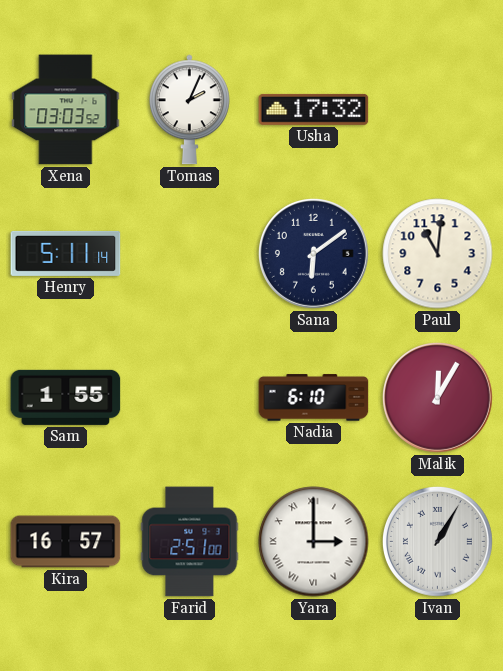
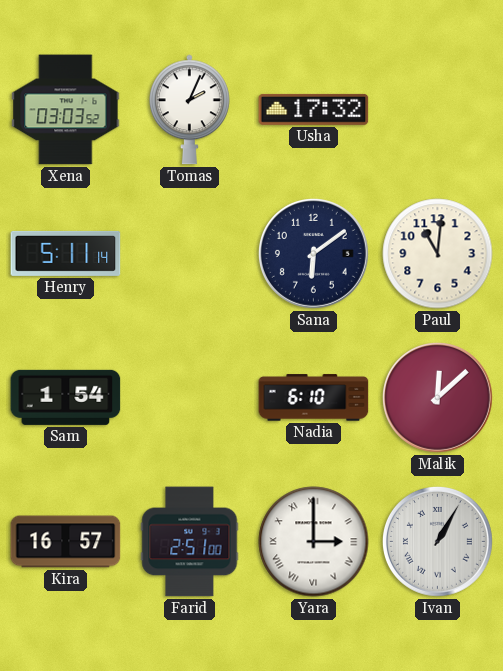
Sam: 1:55 -> 1:54
Malik: 12:05 -> 12:08
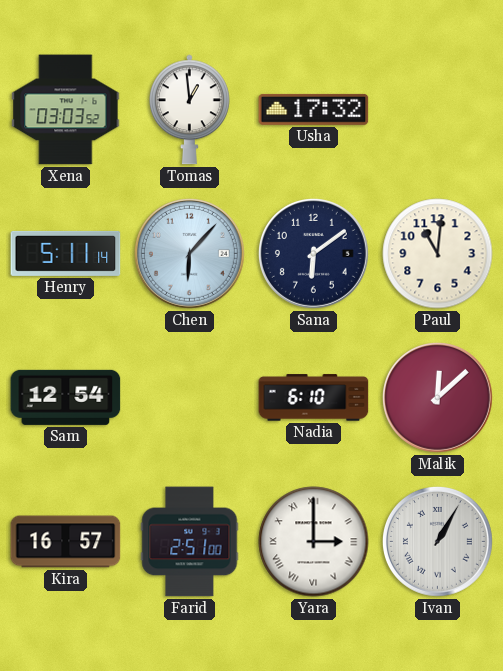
Tomas: 2:04 -> 12:59
Chen: none -> 6:07
Sam: 1:54 -> 12:54
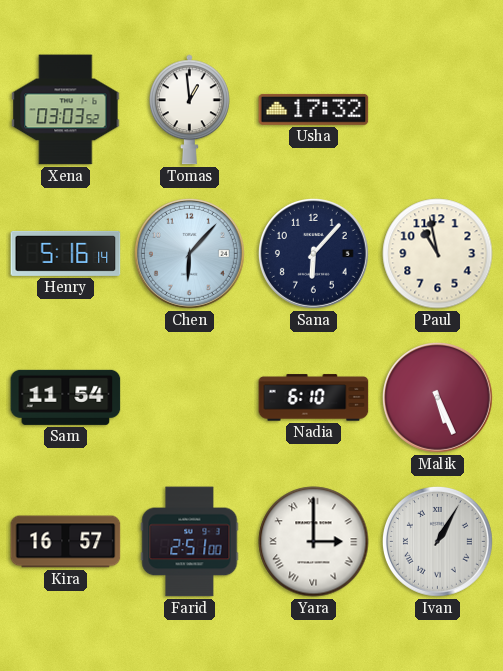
Henry: 5:11 -> 5:16
Sana: 6:09 -> 6:07
Paul: 11:01 -> 10:58
Sam: 12:54 -> 11:54
Malik: 12:08 -> 5:26
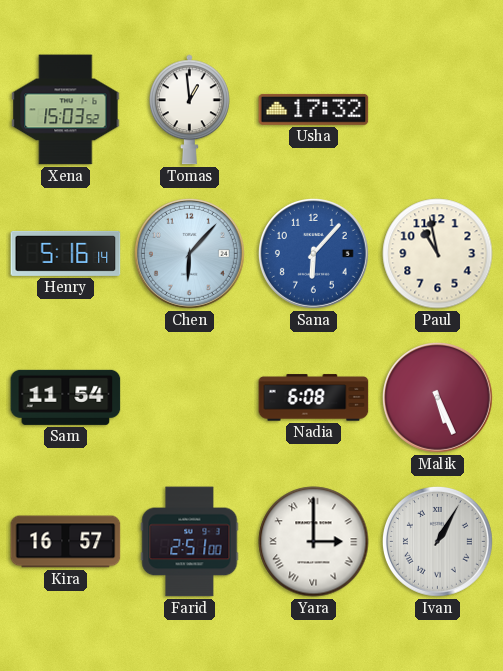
Xena: 03:03 -> 15:03
Sana dial: navy -> blue
Nadia: 6:10 -> 6:08
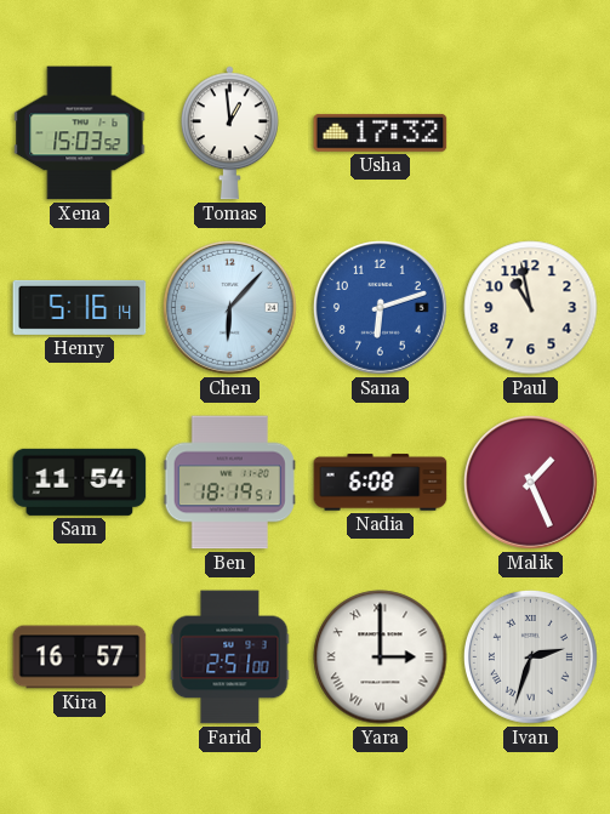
Sana: 6:07 -> 6:12
Ben: none -> 18:19
Malik: 5:26 -> 1:26
Ivan: 1:05 -> 2:33
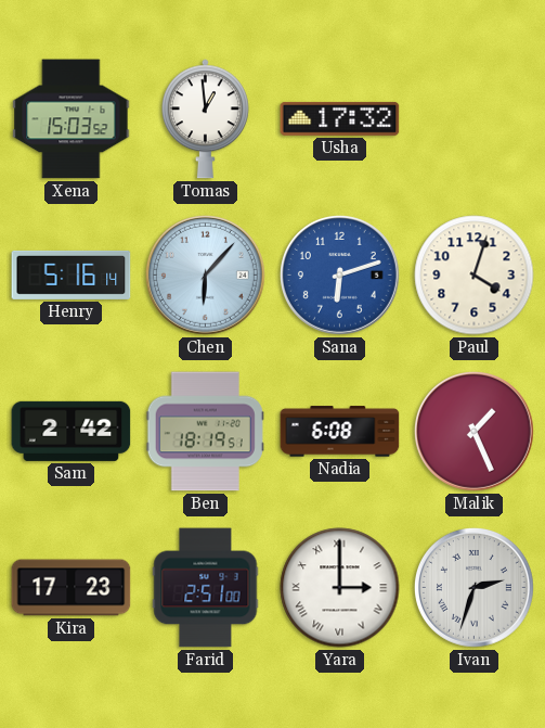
Paul: 10:58 -> 4:03
Sam: 11:54 -> 2:42
Kira: 16:57 -> 17:23
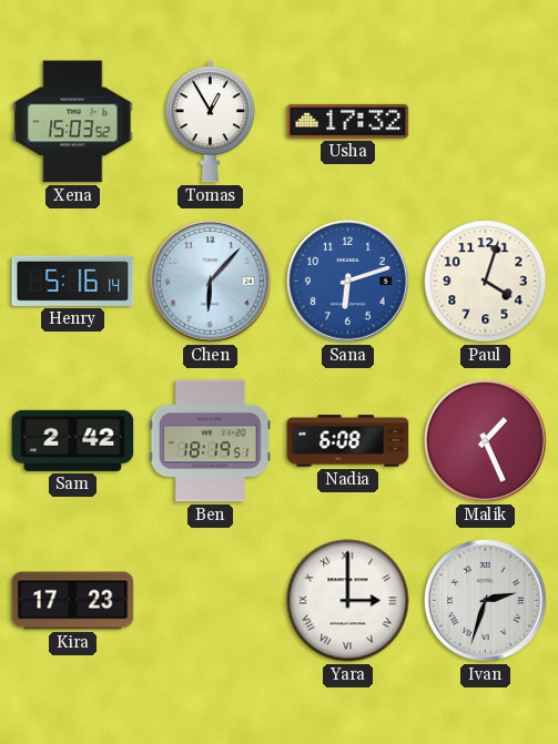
Tomas: 12:59 -> 12:55
Farid: 2:51 -> none
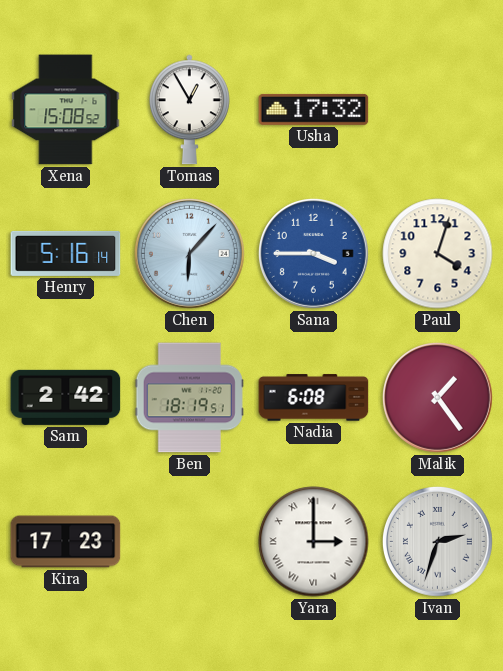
Xena: 15:03 -> 15:08
Sana: 6:12 -> 3:45
Malik: 1:26 -> 1:24
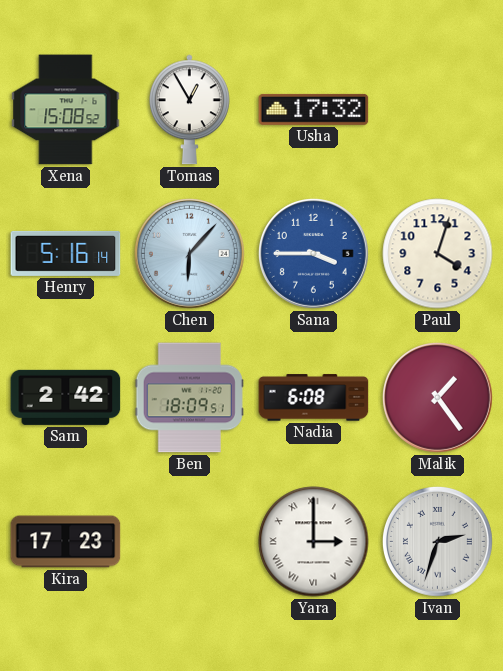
Ben: 18:19 -> 18:09
